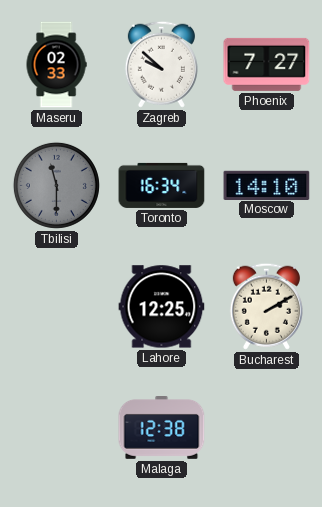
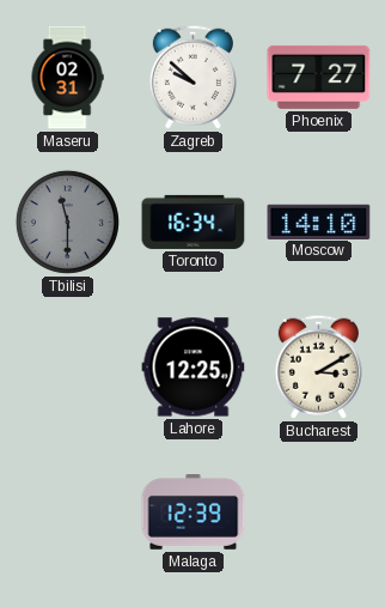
Maseru: 02:33 -> 02:31
Bucharest: 2:10 -> 3:10
Malaga: 12:38 -> 12:39
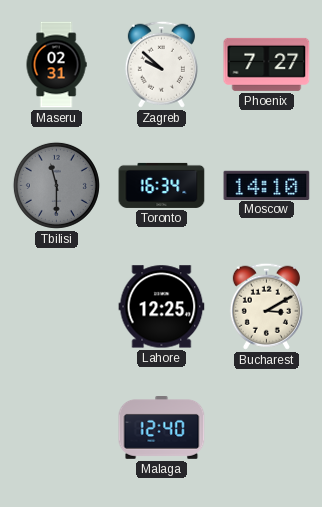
Malaga: 12:39 -> 12:40
